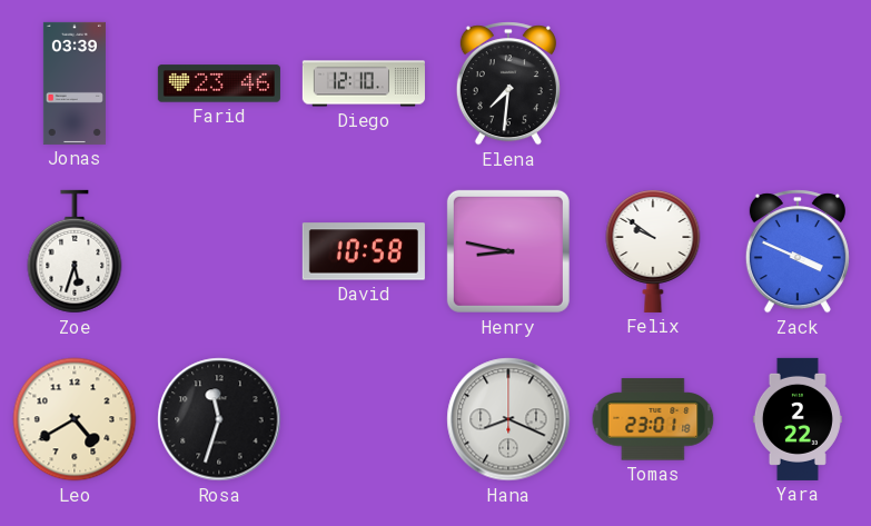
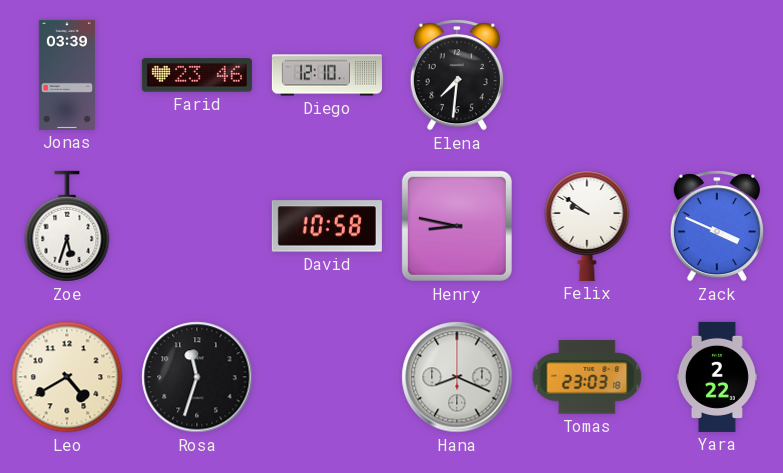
Tomas: 23:01 -> 23:03
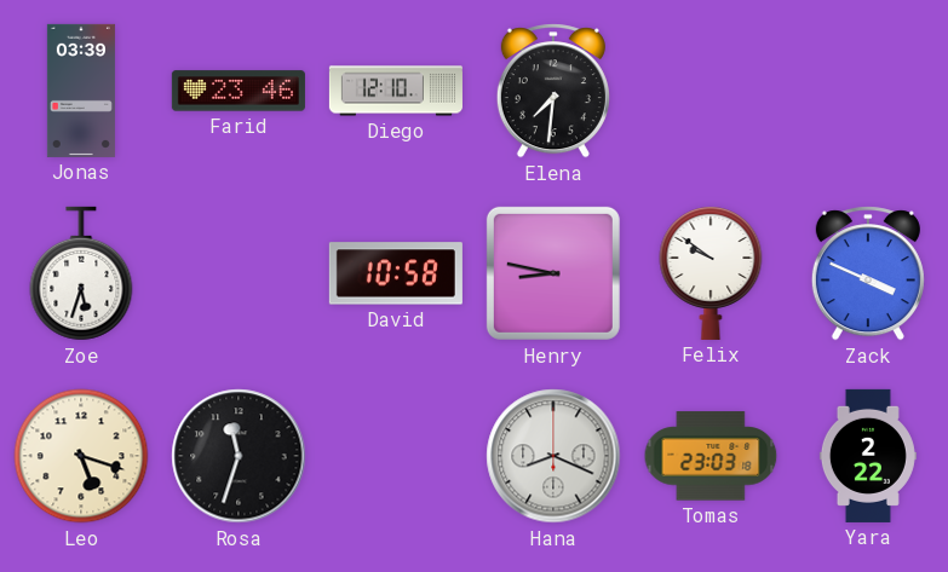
Leo: 4:40 -> 5:18
